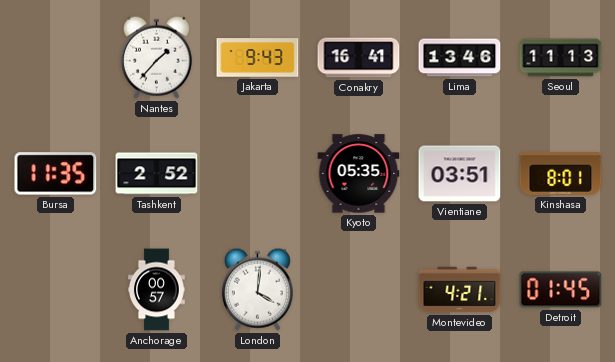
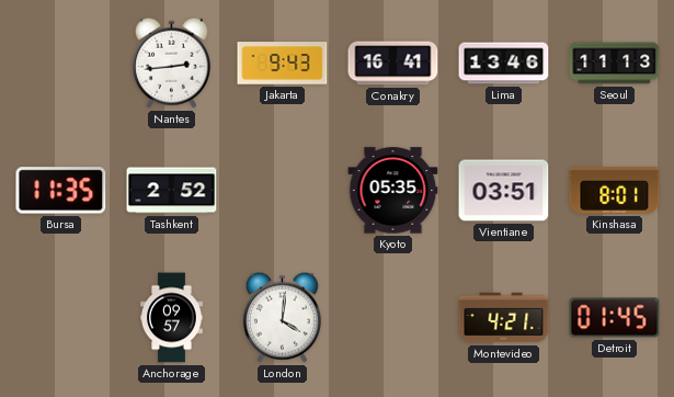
Nantes: 1:37 -> 2:44
Anchorage: 00:57 -> 09:57
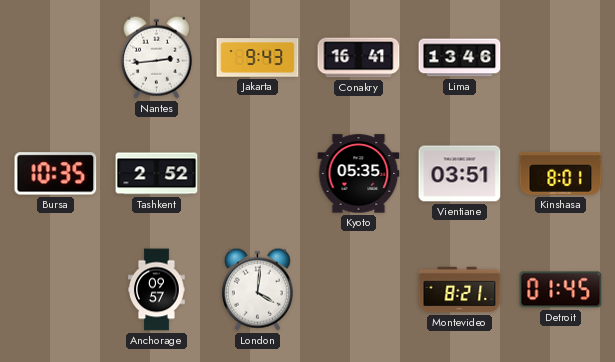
Seoul: 11:13 -> none
Bursa: 11:35 -> 10:35
Montevideo: 4:21 -> 8:21
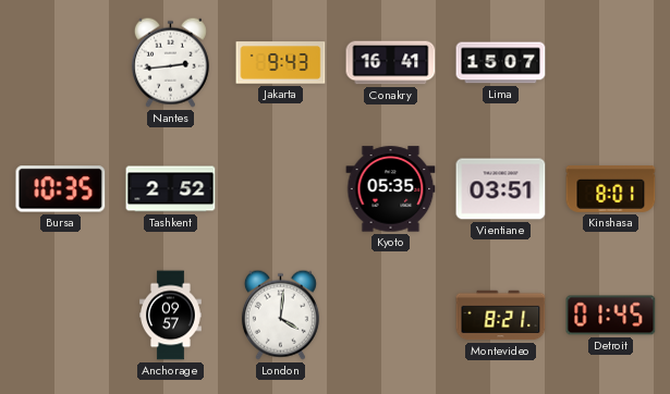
Lima: 13:46 -> 15:07
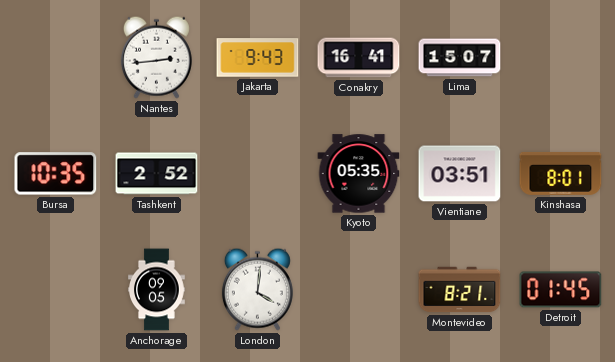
Anchorage: 09:57 -> 09:05
